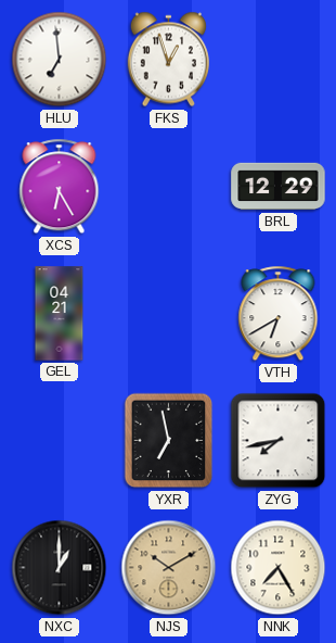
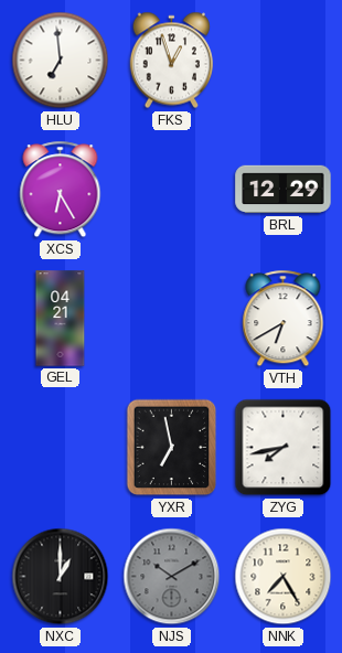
NJS dial: champagne -> grey
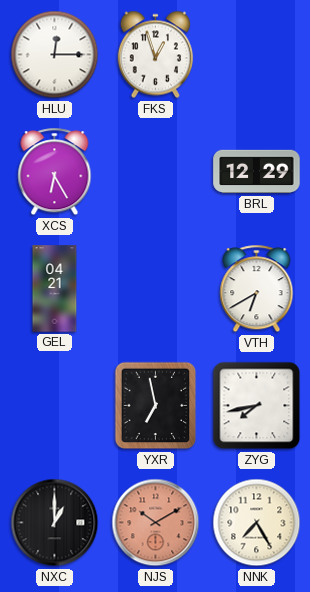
HLU: 6:59 -> 12:15
NJS dial: grey -> salmon
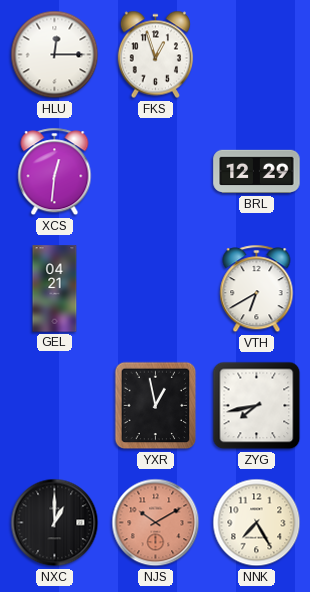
XCS: 6:25 -> 12:31
YXR: 6:58 -> 12:58
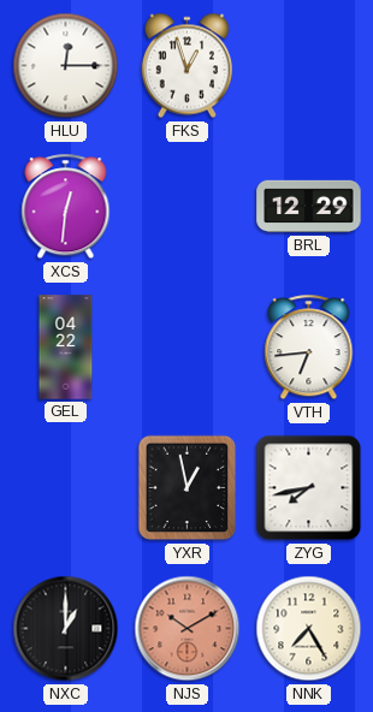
GEL: 04:21 -> 04:22
VTH: 6:40 -> 6:44
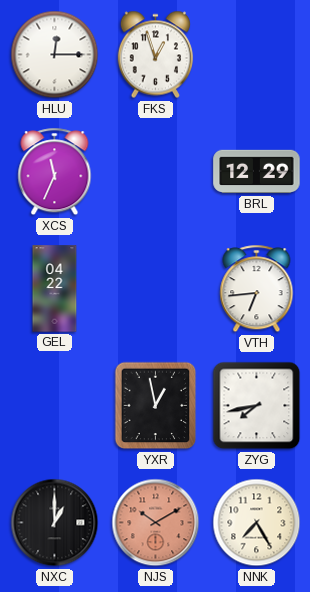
XCS: 12:31 -> 11:34
